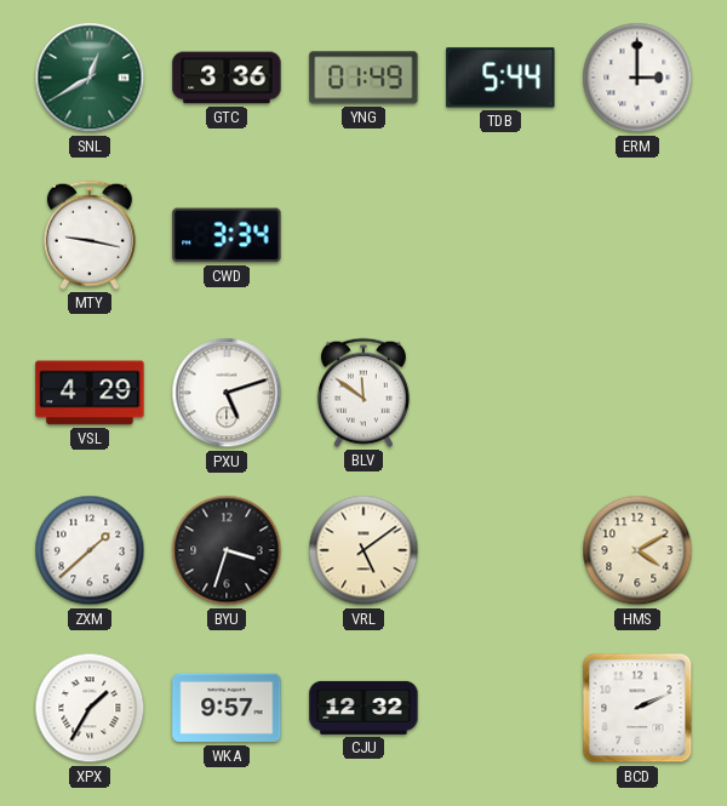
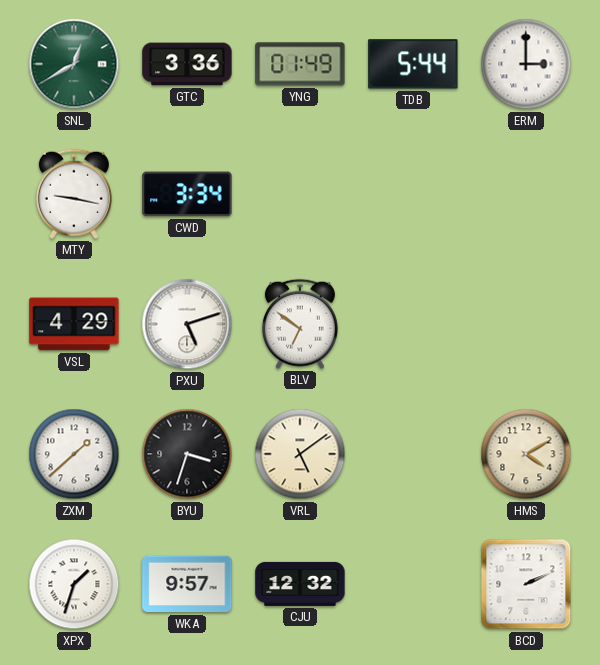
BLV: 11:51 -> 6:51
XPX: 1:35 -> 1:33
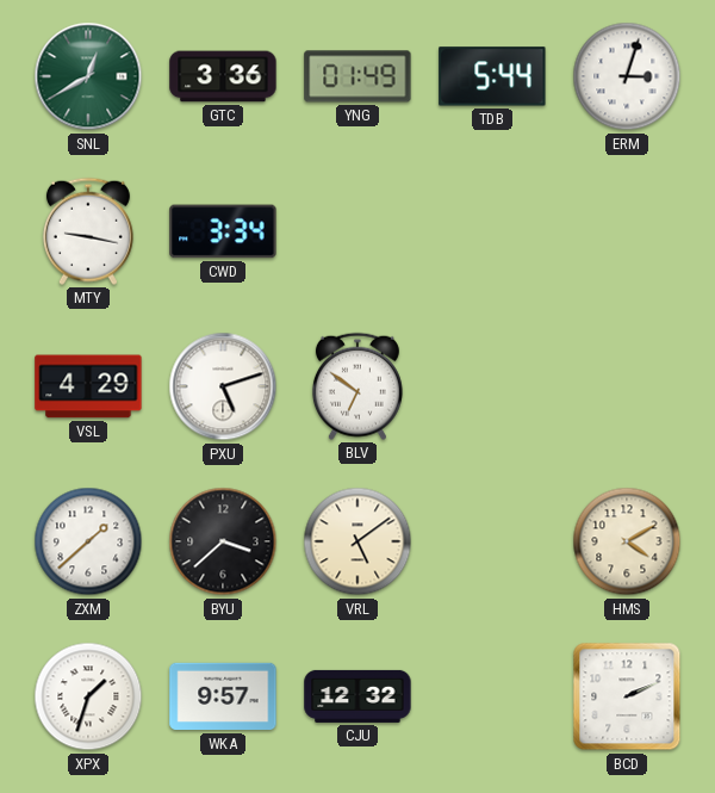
ERM: 3:00 -> 3:03
BYU: 3:33 -> 3:38
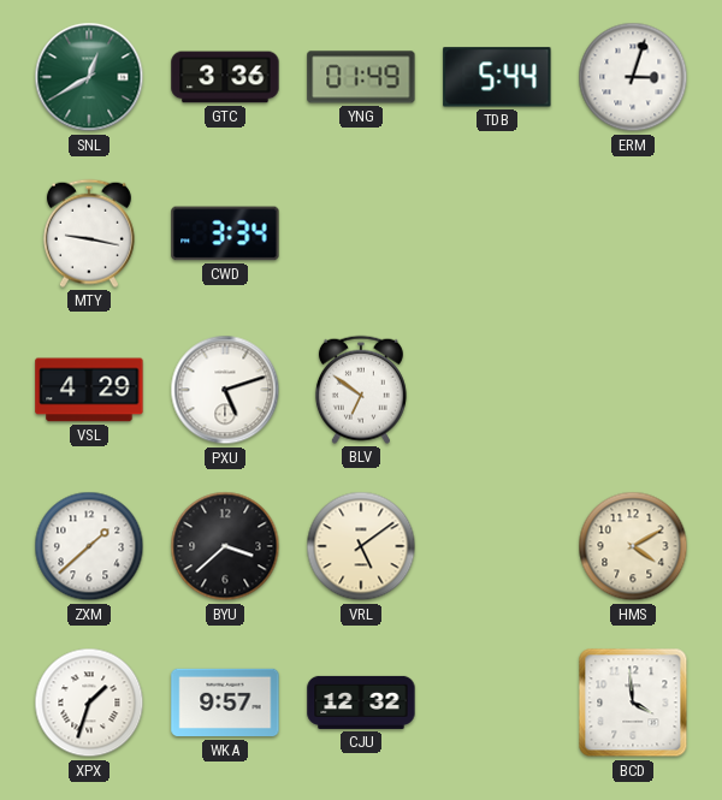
BCD: 2:11 -> 3:59
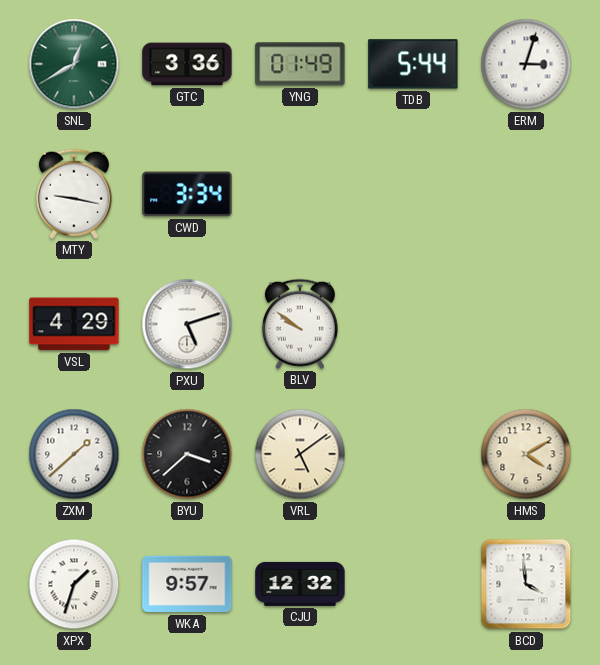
BLV: 6:51 -> 9:51
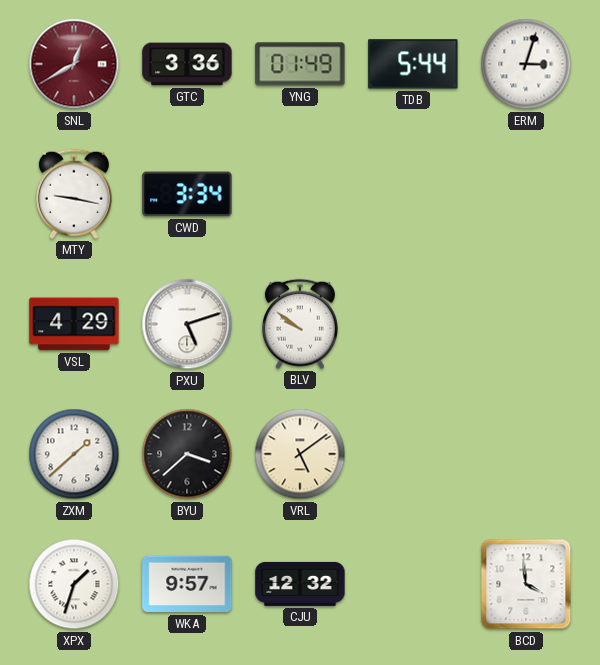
SNL dial: green -> burgundy
HMS: 4:10 -> none
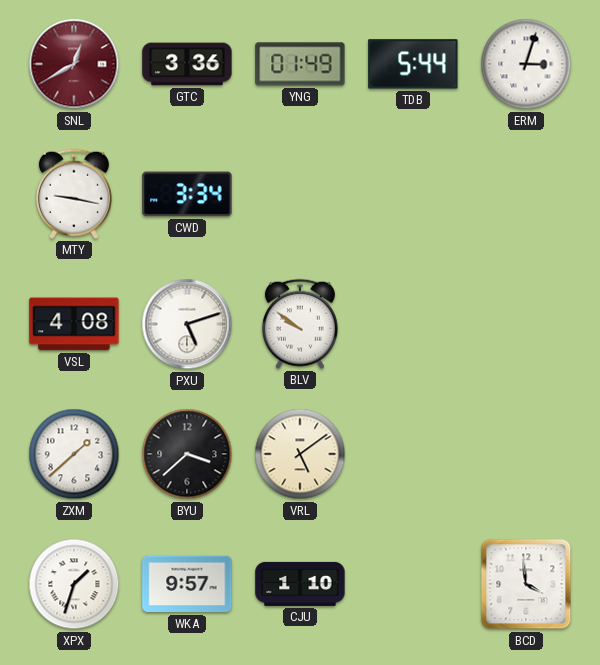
VSL: 4:29 -> 4:08
CJU: 12:32 -> 1:10
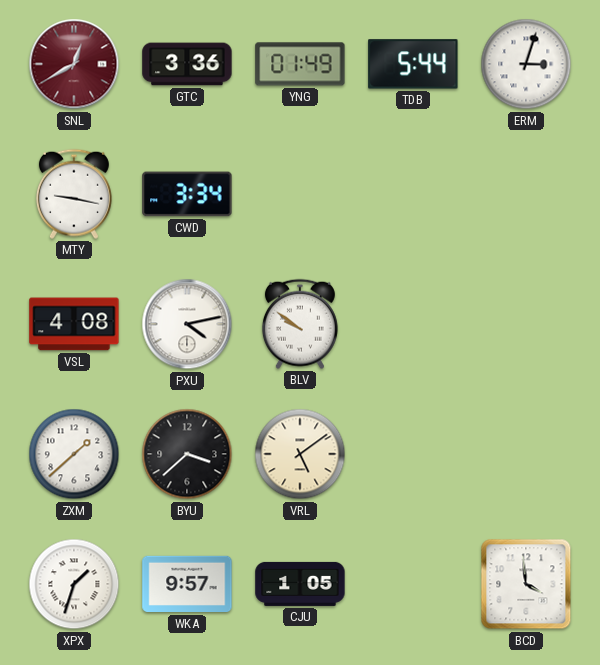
PXU: 5:12 -> 4:13
CJU: 1:10 -> 1:05
